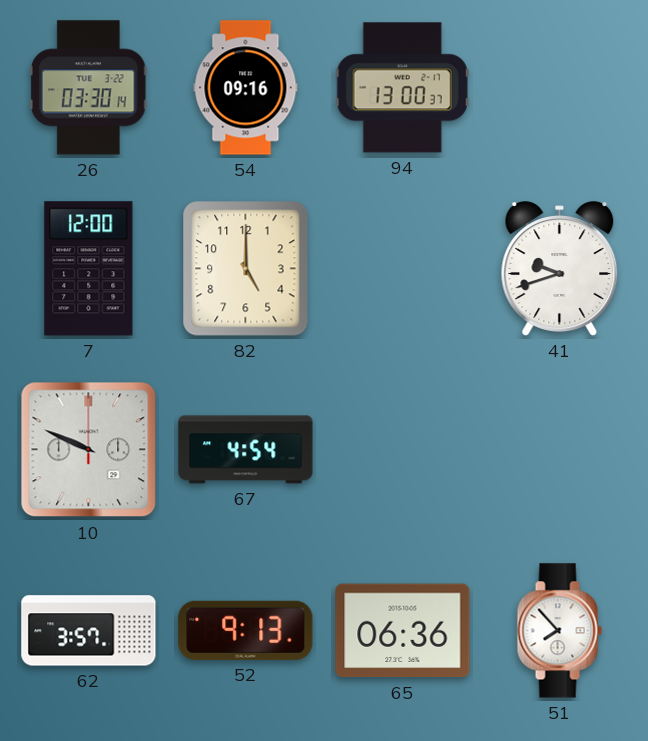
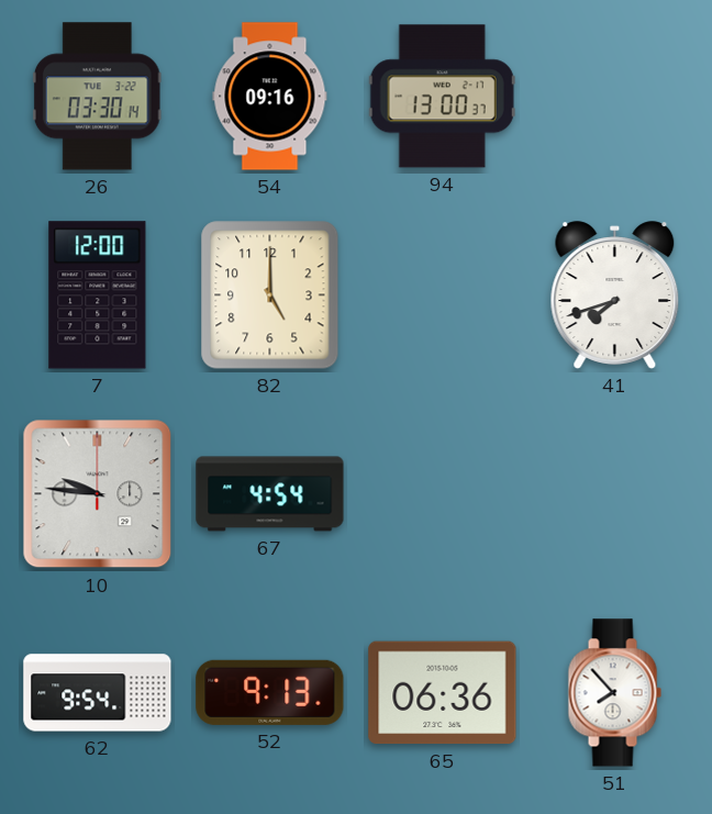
41: 9:42 -> 7:42
10: 9:49 -> 9:46
62: 3:57 -> 9:54
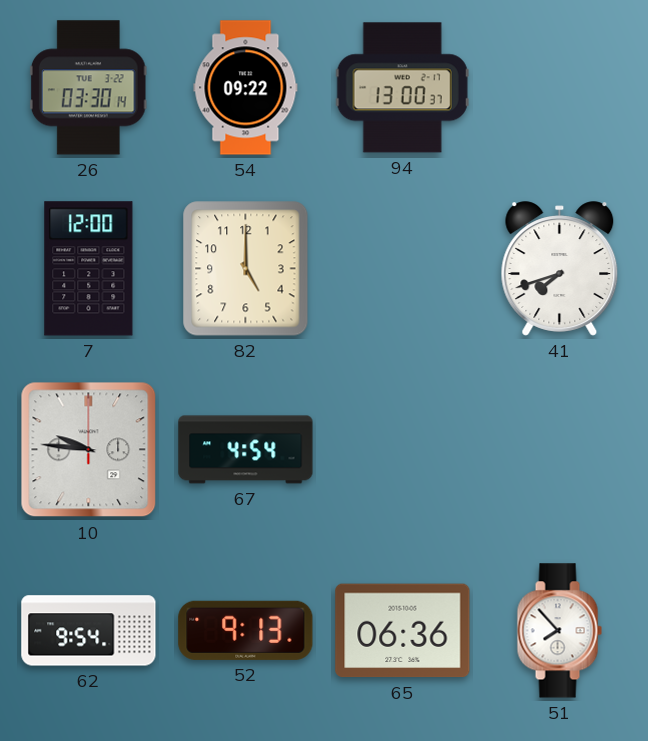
54: 09:16 -> 09:22
